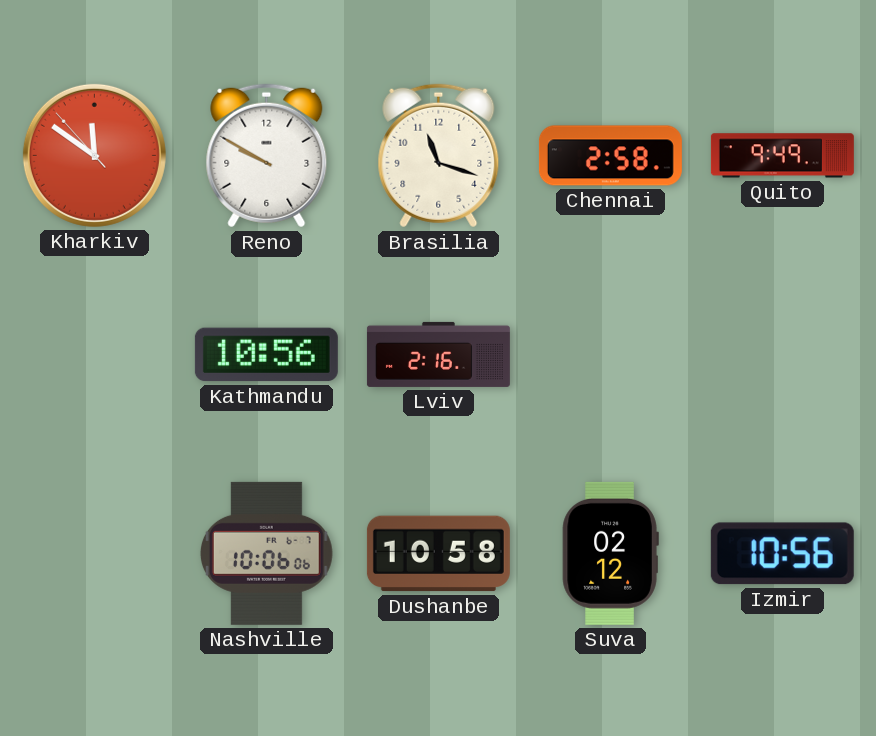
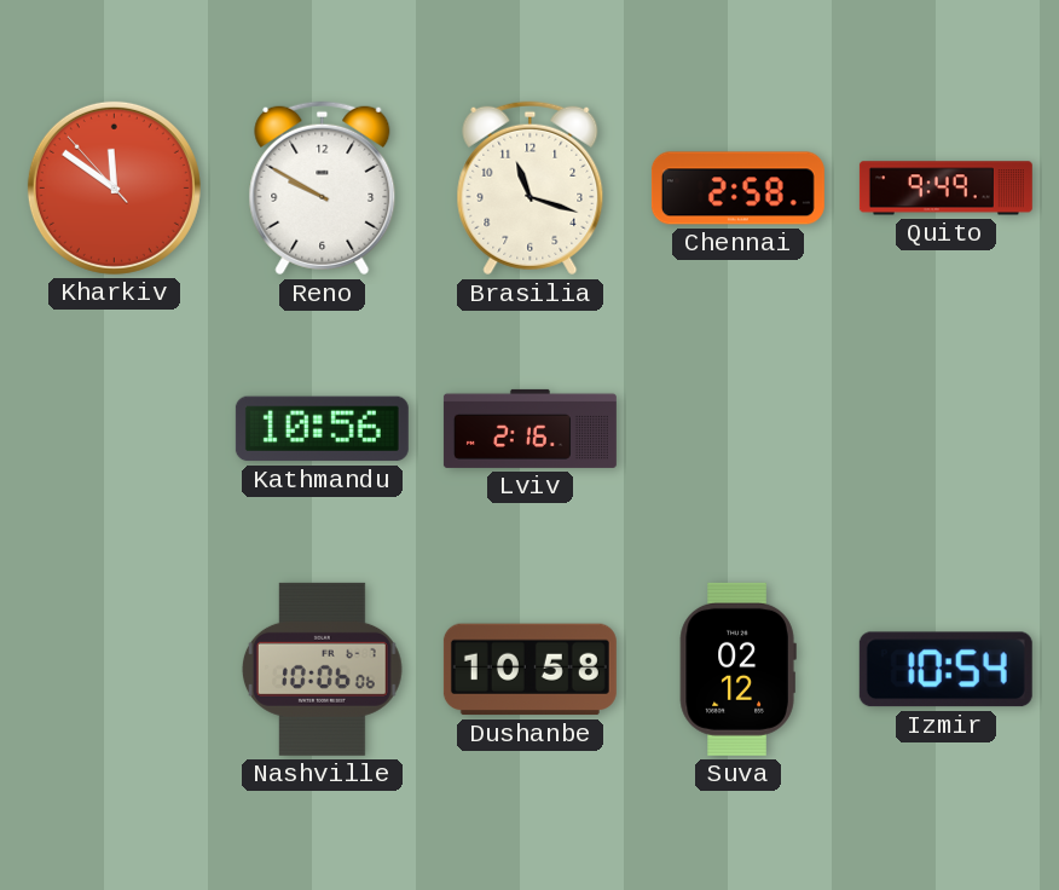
Izmir: 10:56 -> 10:54
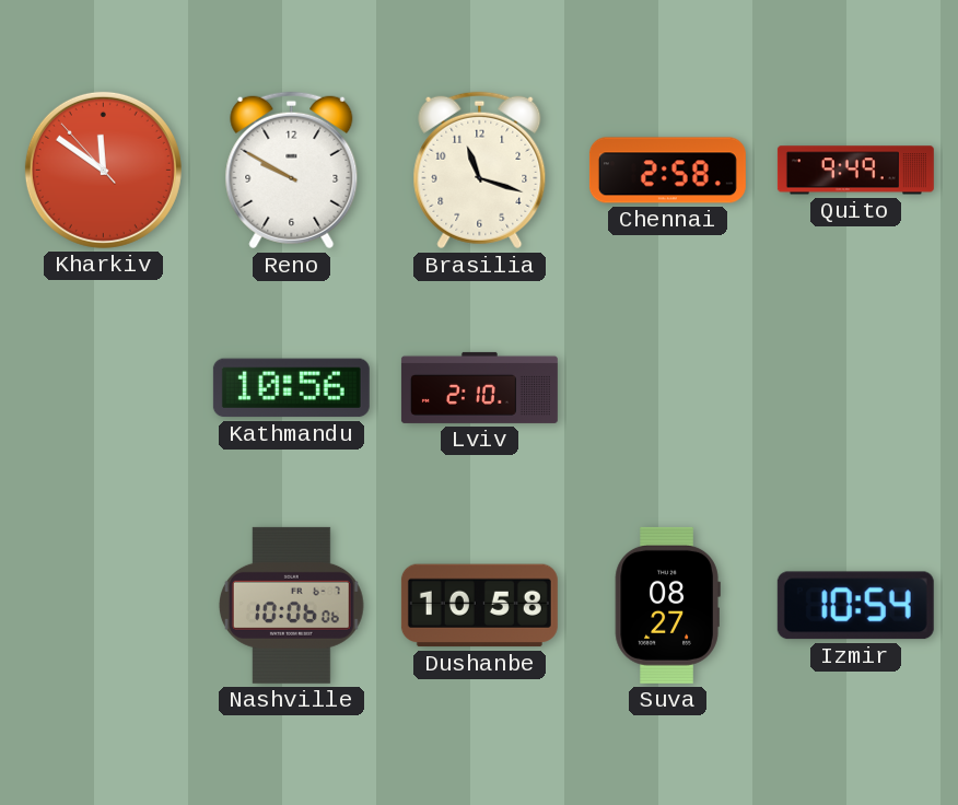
Lviv: 2:16 -> 2:10
Suva: 02:12 -> 08:27
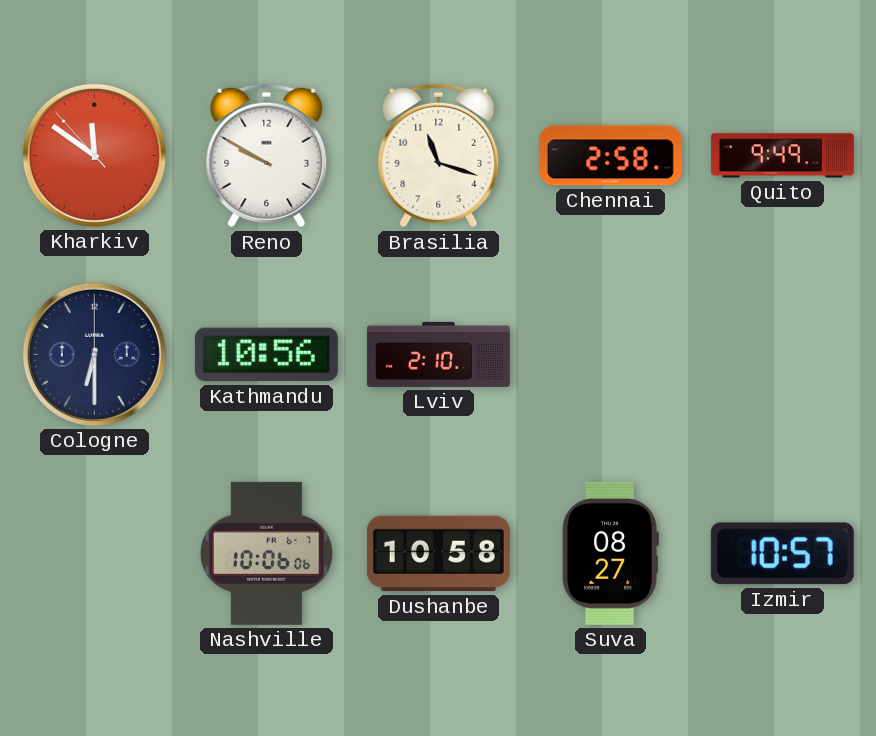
Cologne: none -> 6:30
Izmir: 10:54 -> 10:57
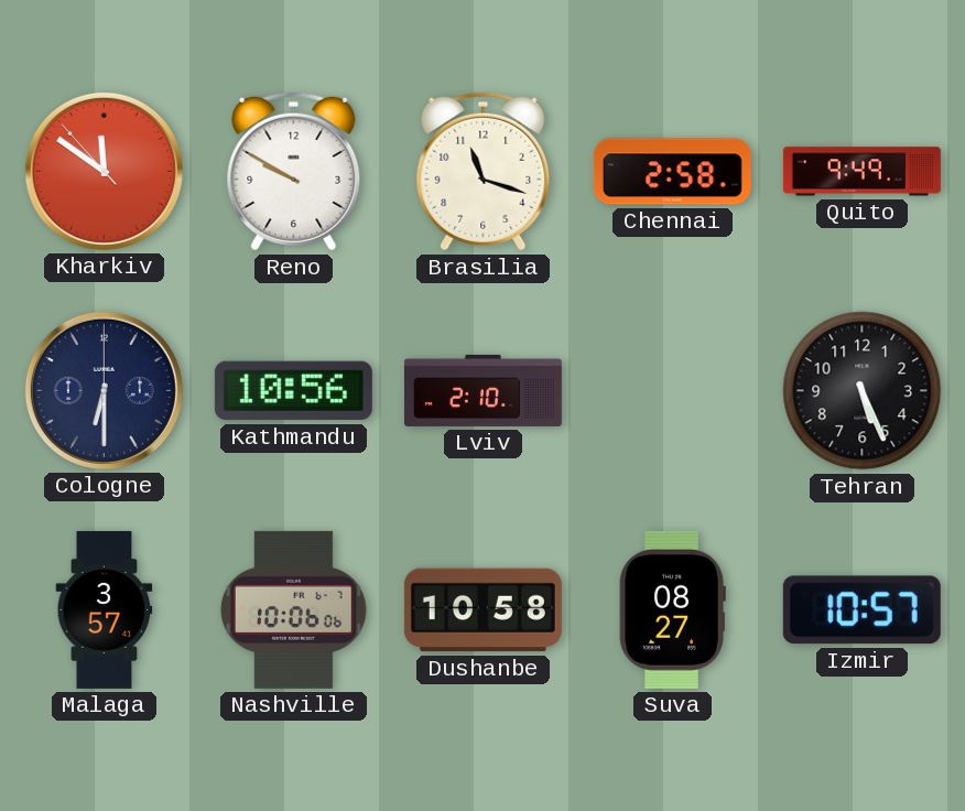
Tehran: none -> 5:26
Malaga: none -> 3:57
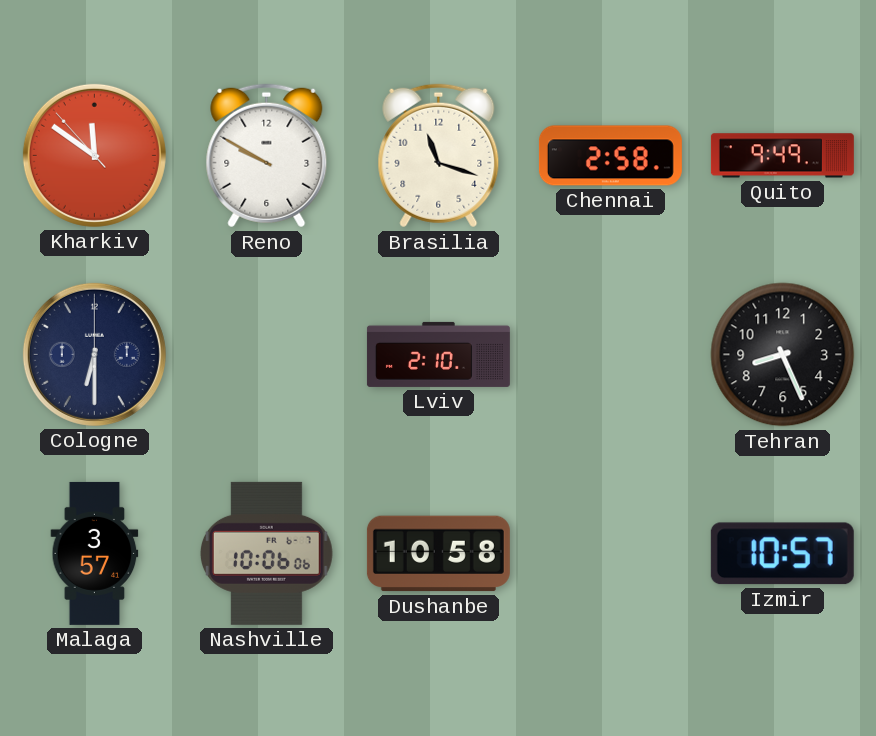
Kathmandu: 10:56 -> none
Tehran: 5:26 -> 8:26
Suva: 08:27 -> none
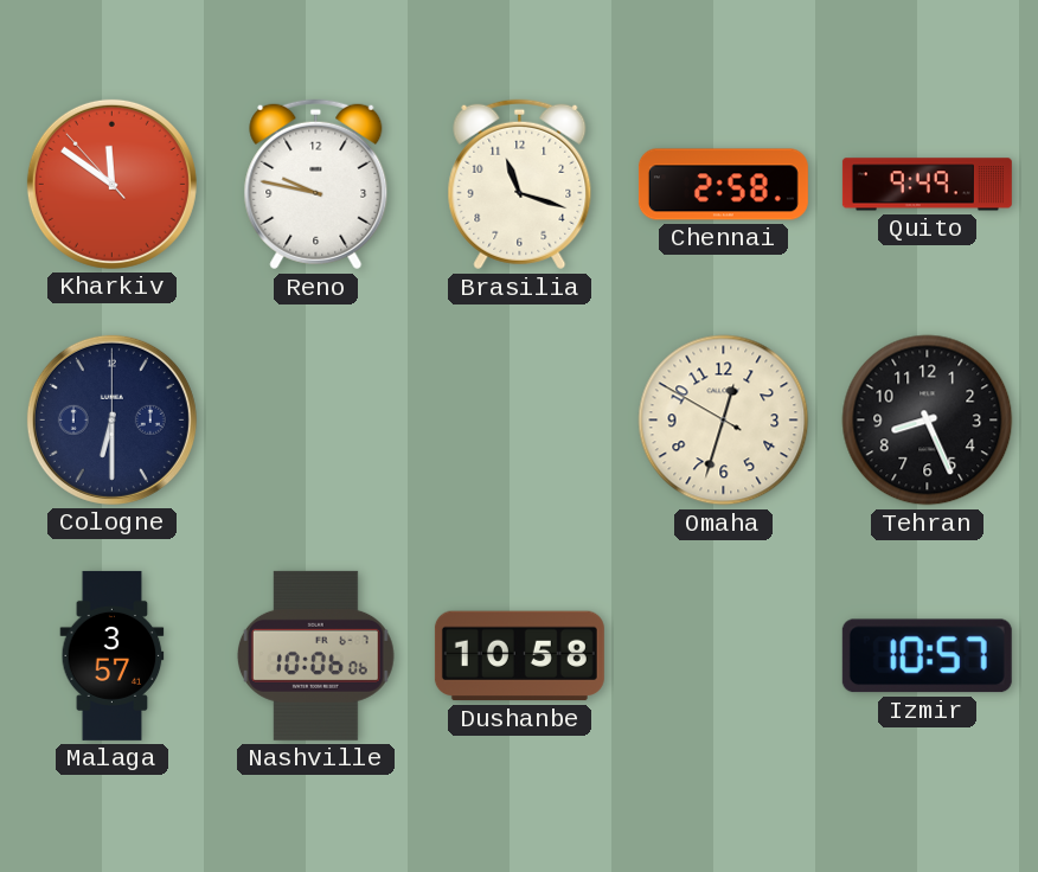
Reno: 9:50 -> 9:47
Lviv: 2:10 -> none
Omaha: none -> 12:32
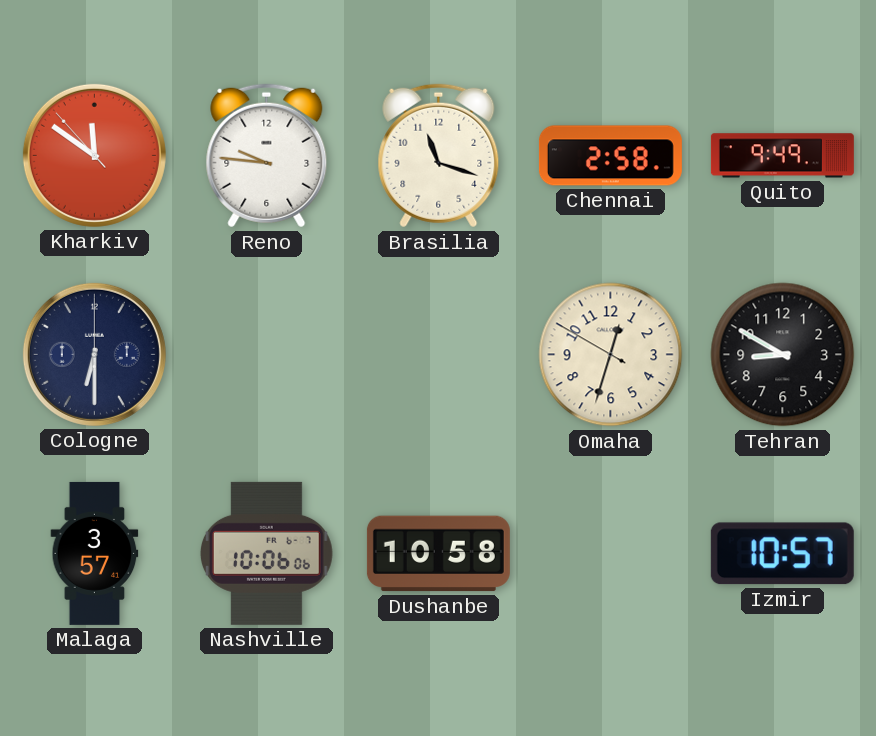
Reno: 9:47 -> 9:46
Tehran: 8:26 -> 8:50
